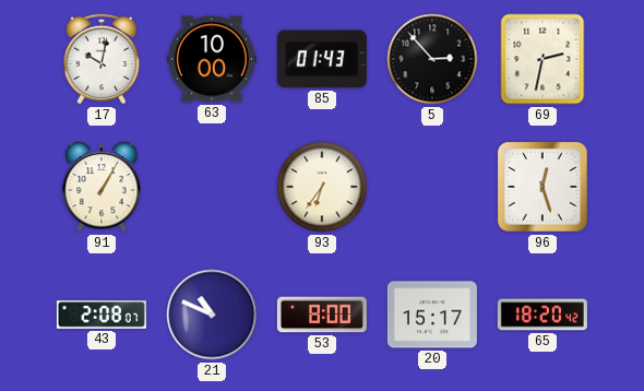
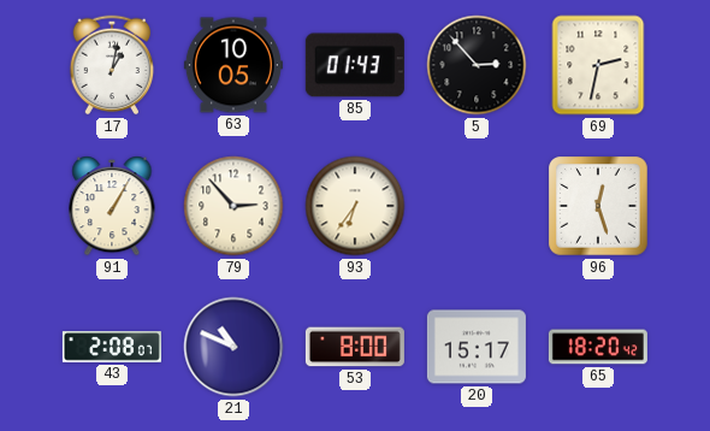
17: 10:02 -> 1:02
63: 10:00 -> 10:05
79: none -> 2:53
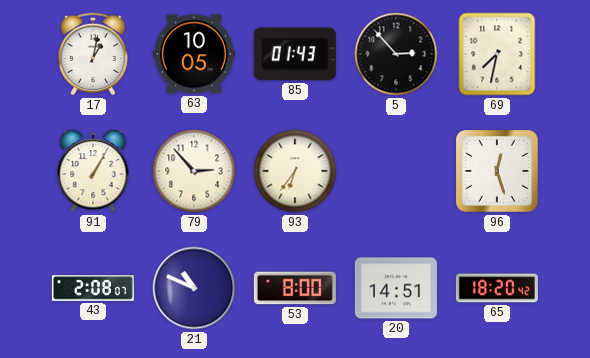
69: 2:32 -> 7:32
20: 15:17 -> 14:51
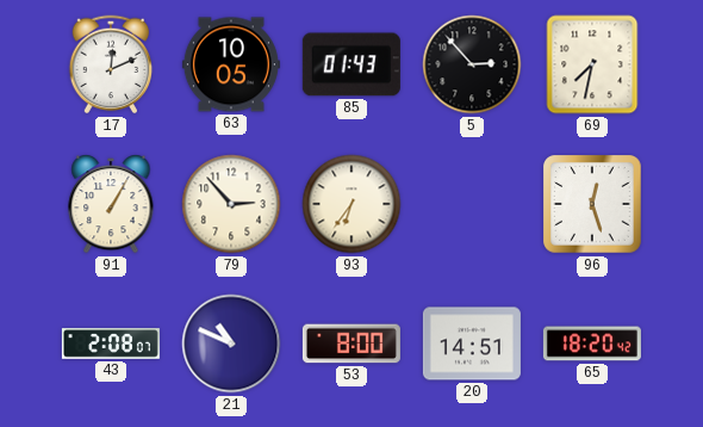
17: 1:02 -> 12:11
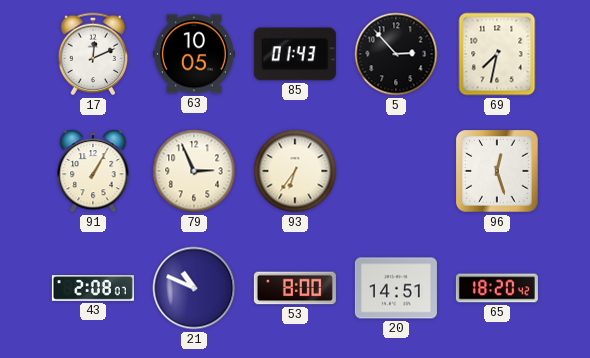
79: 2:53 -> 2:56
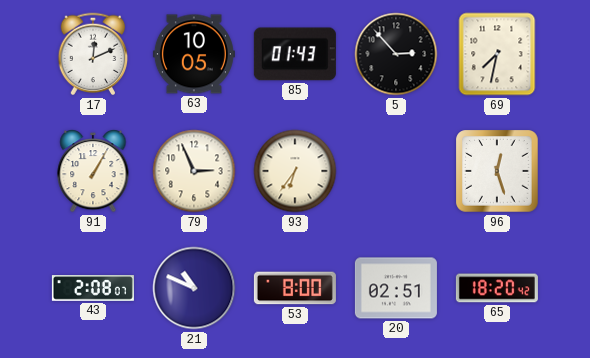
20: 14:51 -> 02:51
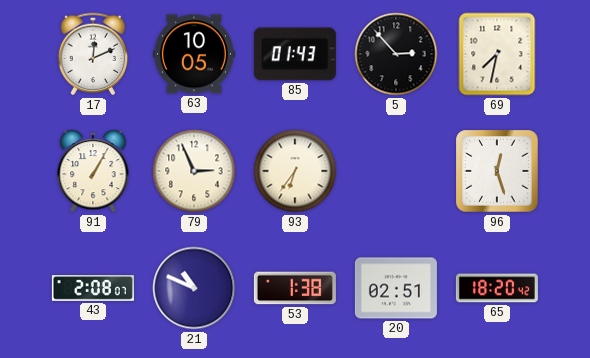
53: 8:00 -> 1:38
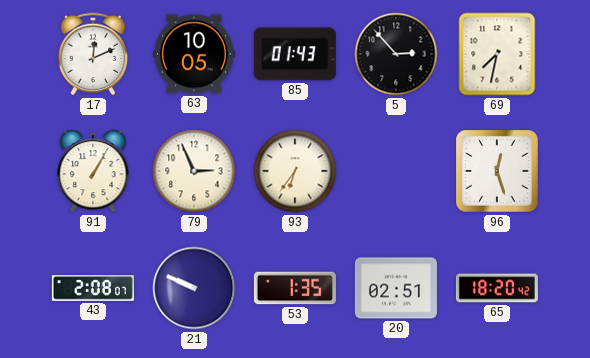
21: 10:49 -> 9:49
53: 1:38 -> 1:35
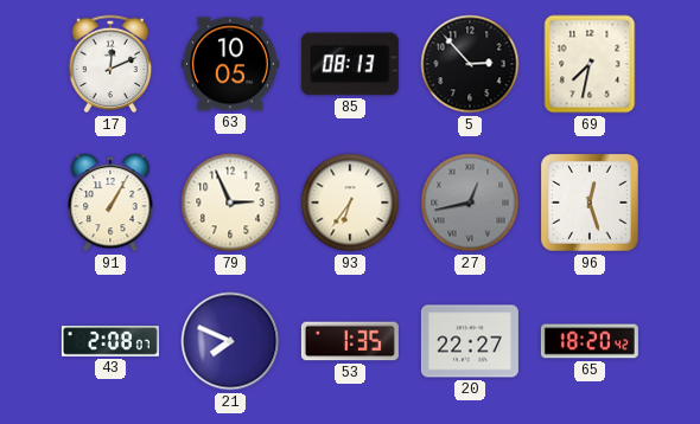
85: 01:43 -> 08:13
27: none -> 12:43
21: 9:49 -> 7:49
20: 02:51 -> 22:27
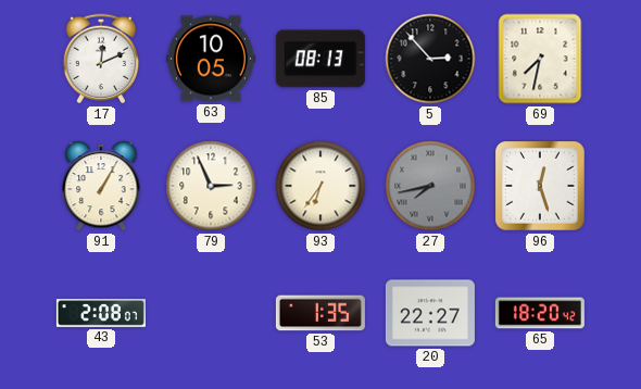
27: 12:43 -> 7:43
21: 7:49 -> none
